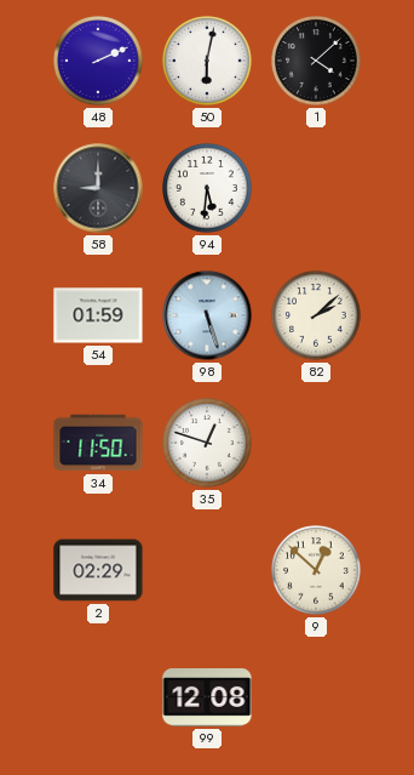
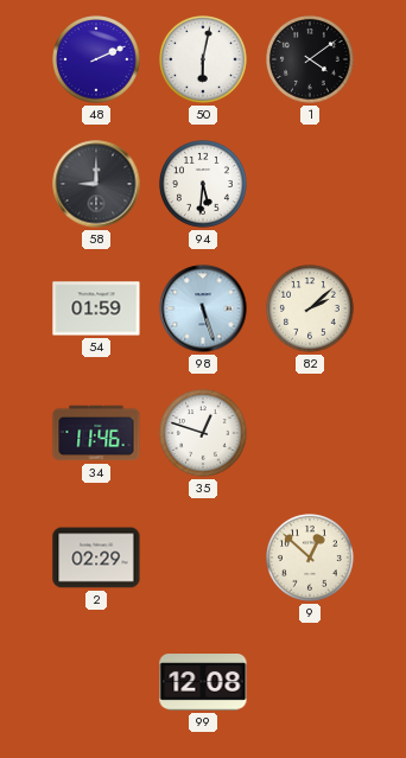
1: 4:08 -> 4:09
34: 11:50 -> 11:46
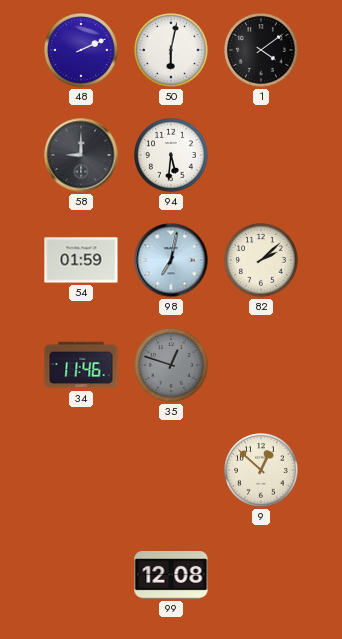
98: 5:27 -> 7:02
35 dial: white -> grey
2: 02:29 -> none
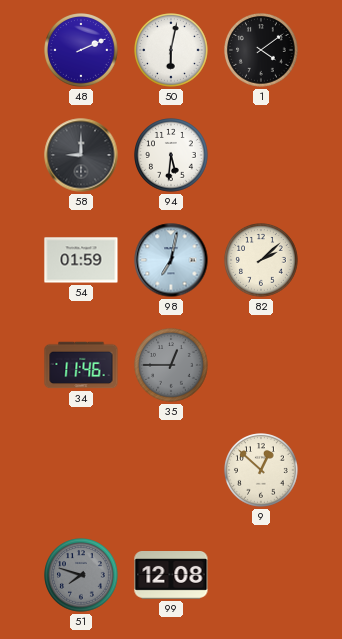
35: 12:48 -> 12:45
51: none -> 7:48
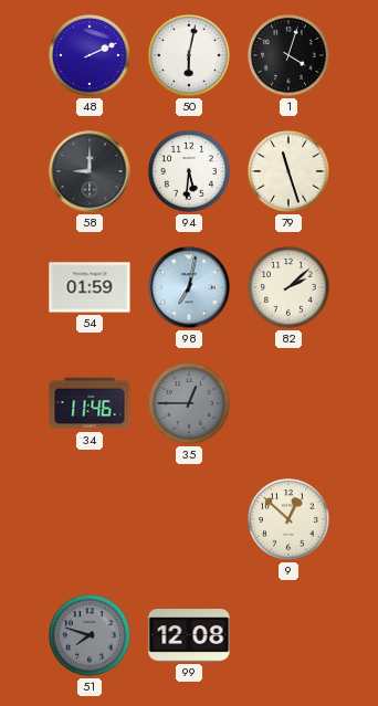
1: 4:09 -> 4:03
79: none -> 11:27
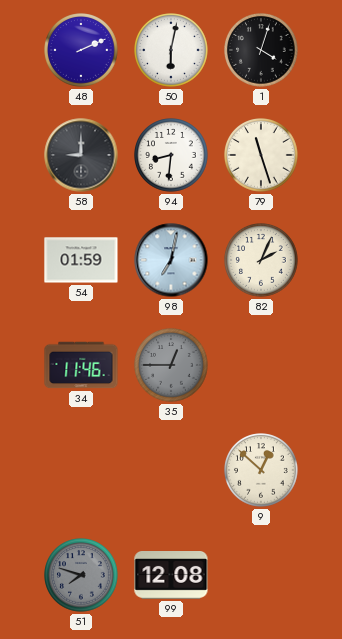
94: 5:31 -> 8:31
82: 2:08 -> 2:04
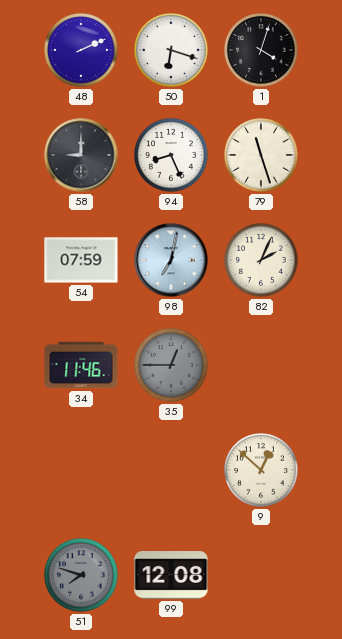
50: 6:02 -> 6:18
94: 8:31 -> 8:26
54: 01:59 -> 07:59
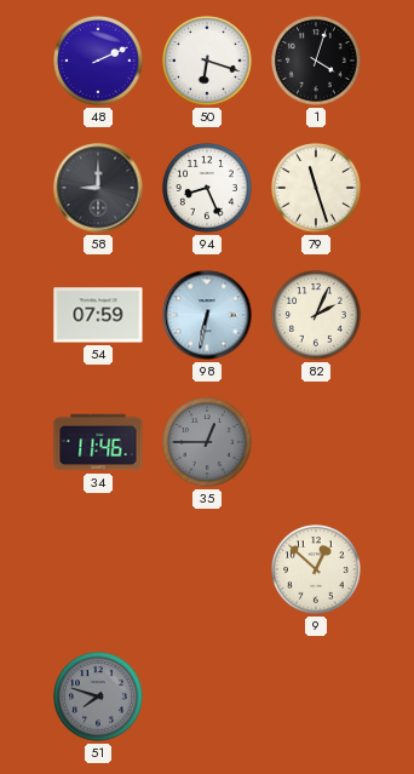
98: 7:02 -> 6:32
99: 12:08 -> none
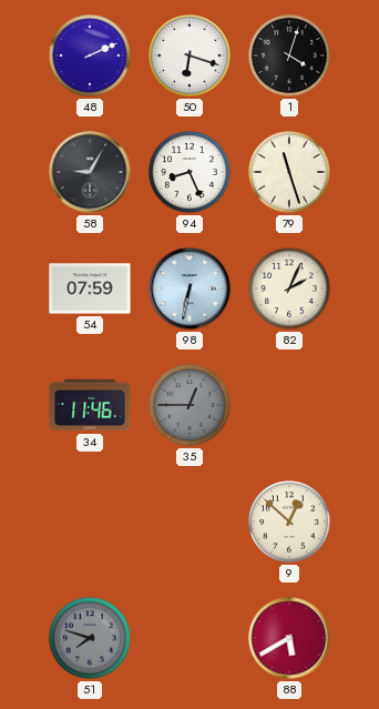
58: 9:00 -> 9:05
88: none -> 5:40
